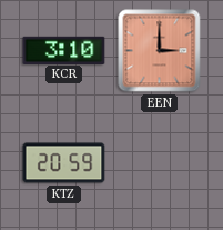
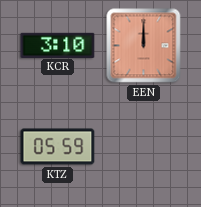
EEN: 3:00 -> 12:00
KTZ: 20:59 -> 05:59
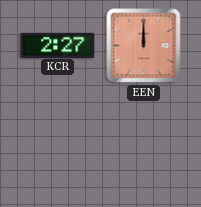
KCR: 3:10 -> 2:27
KTZ: 05:59 -> none
